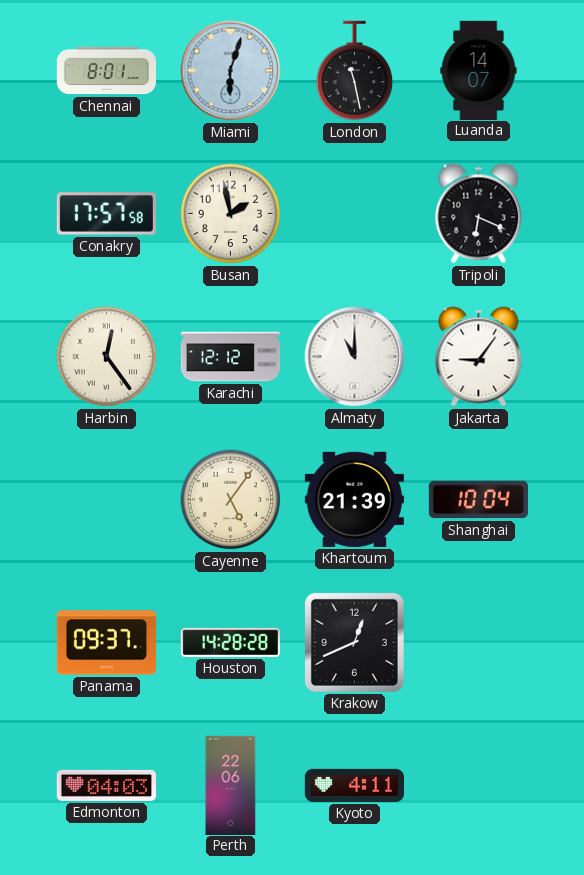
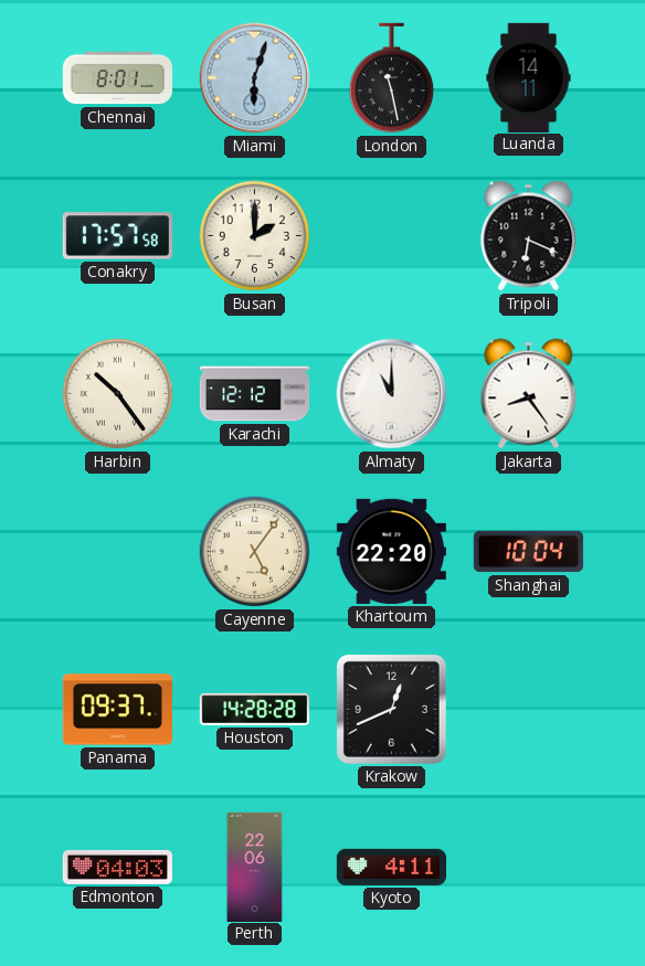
Luanda: 14:07 -> 14:11
Busan: 1:58 -> 2:00
Harbin: 12:24 -> 10:24
Jakarta: 9:06 -> 8:24
Khartoum: 21:39 -> 22:20
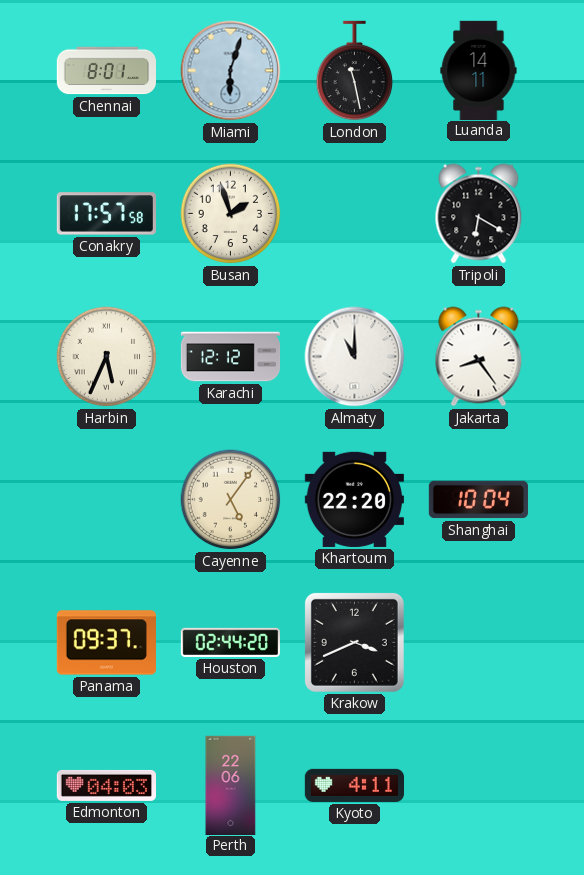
Busan: 2:00 -> 1:57
Tripoli: 6:19 -> 6:20
Harbin: 10:24 -> 5:34
Houston: 14:28 -> 02:44
Krakow: 12:41 -> 3:41
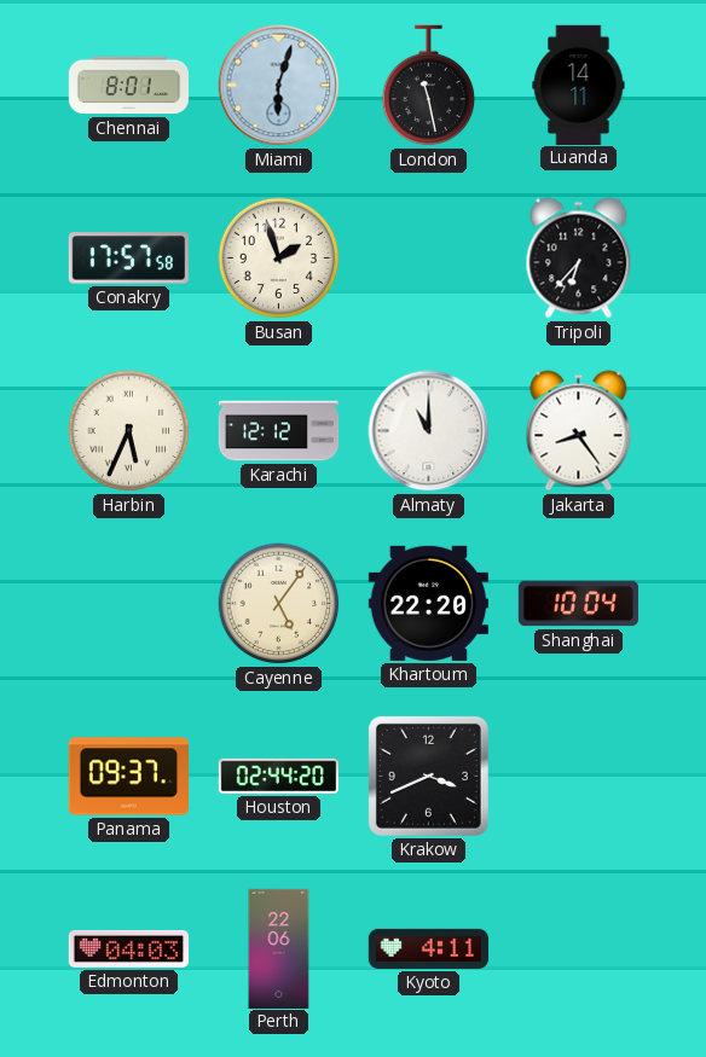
Tripoli: 6:20 -> 6:37
